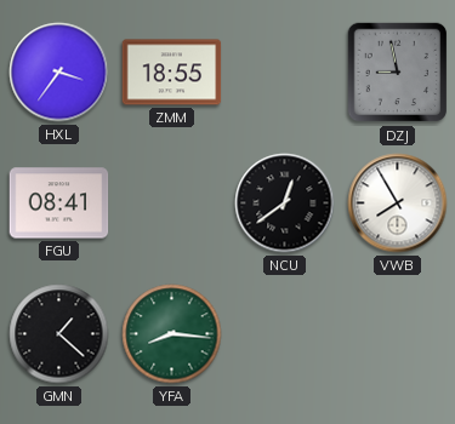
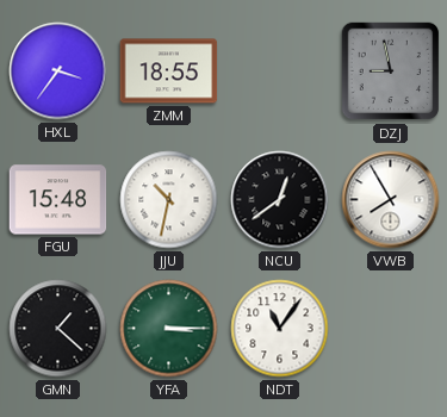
FGU: 08:41 -> 15:48
JJU: none -> 10:32
YFA: 8:16 -> 3:15
NDT: none -> 11:06
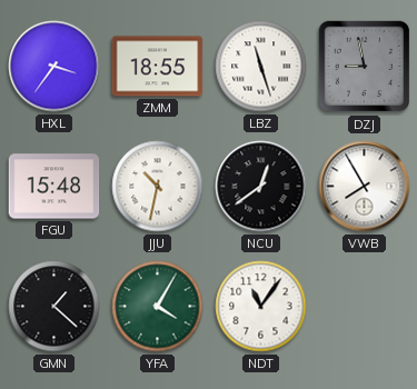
LBZ: none -> 11:27
YFA: 3:15 -> 4:05
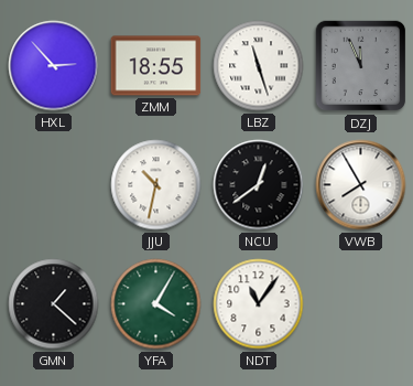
HXL: 3:36 -> 2:53
DZJ: 8:58 -> 11:56
FGU: 15:48 -> none
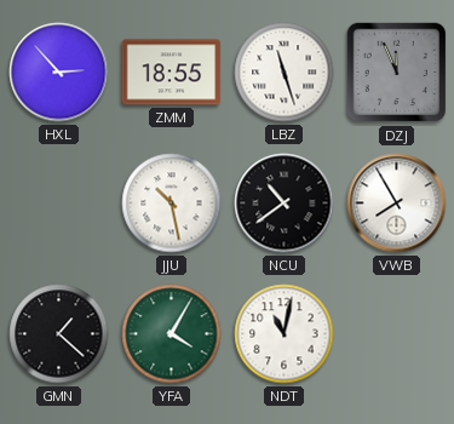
JJU: 10:32 -> 10:28
NCU: 12:39 -> 10:39
NDT: 11:06 -> 11:02
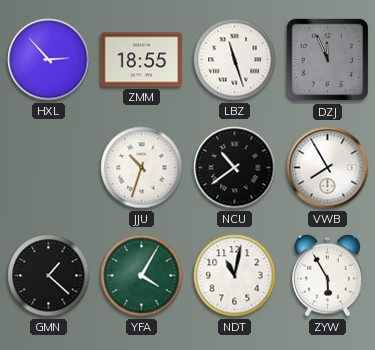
JJU: 10:28 -> 10:33
ZYW: none -> 5:55
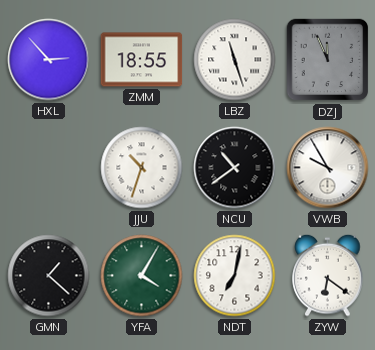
VWB: 7:55 -> 9:55
NDT: 11:02 -> 7:02
ZYW: 5:55 -> 6:21
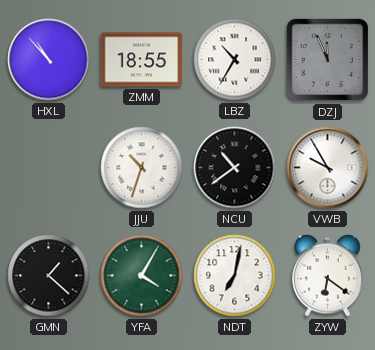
HXL: 2:53 -> 10:53
LBZ: 11:27 -> 10:35
